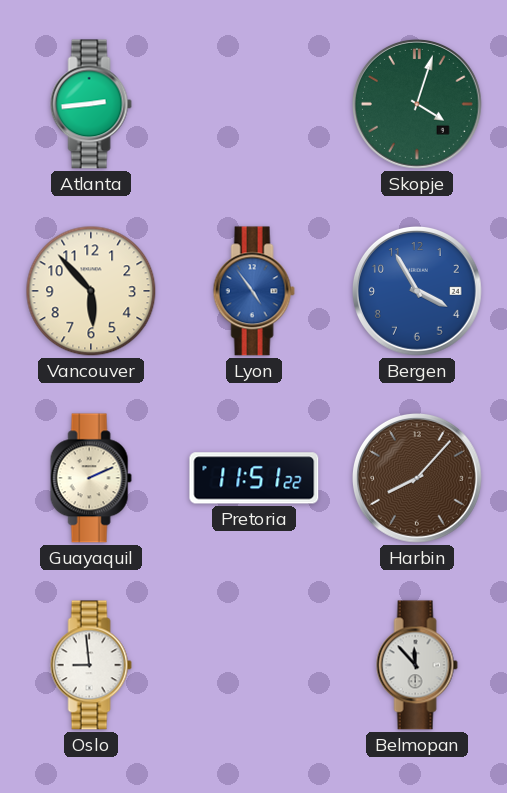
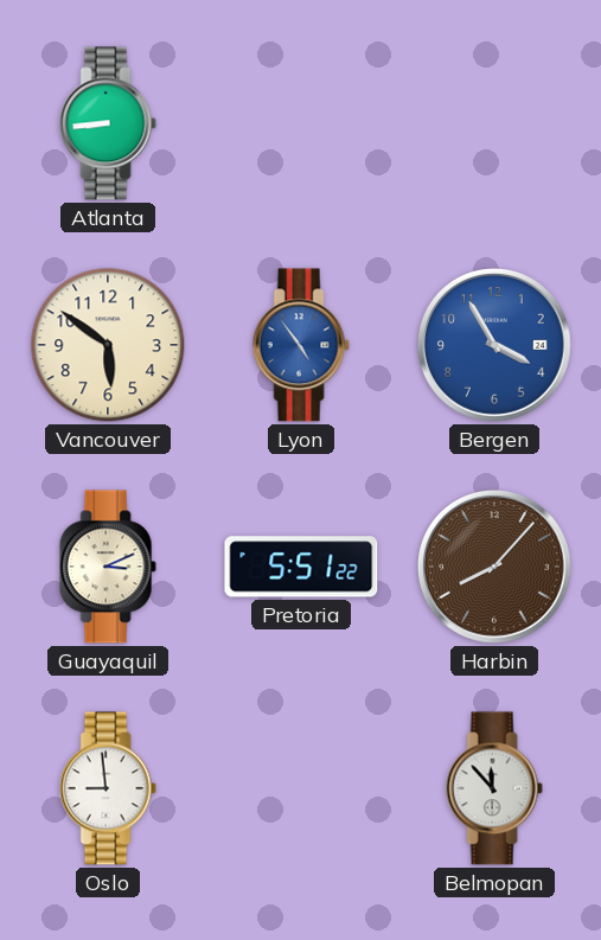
Atlanta: 2:44 -> 8:44
Skopje: 4:03 -> none
Vancouver: 5:53 -> 5:51
Guayaquil: 2:11 -> 3:11
Pretoria: 11:51 -> 5:51
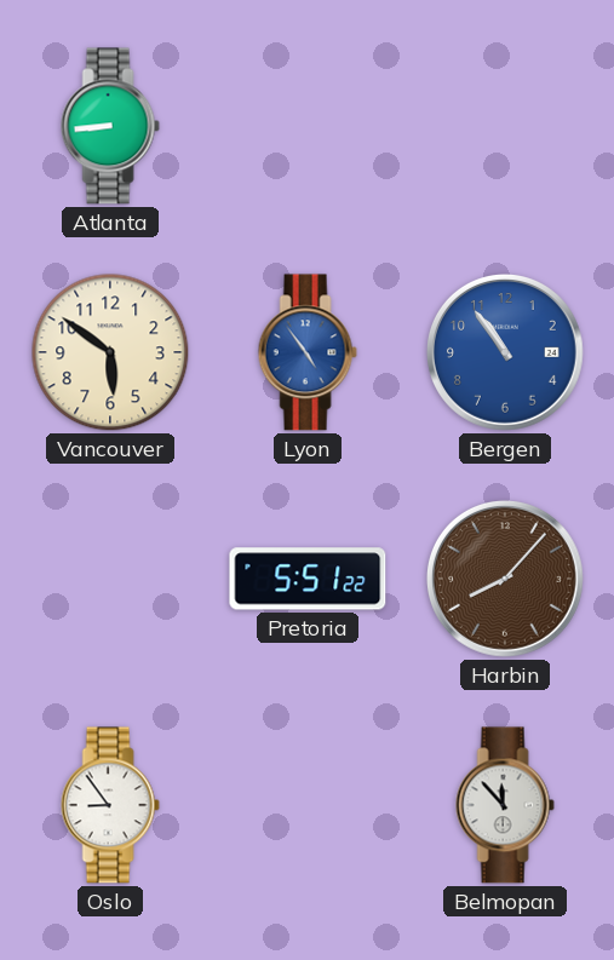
Bergen: 3:55 -> 10:54
Guayaquil: 3:11 -> none
Oslo: 8:59 -> 8:54
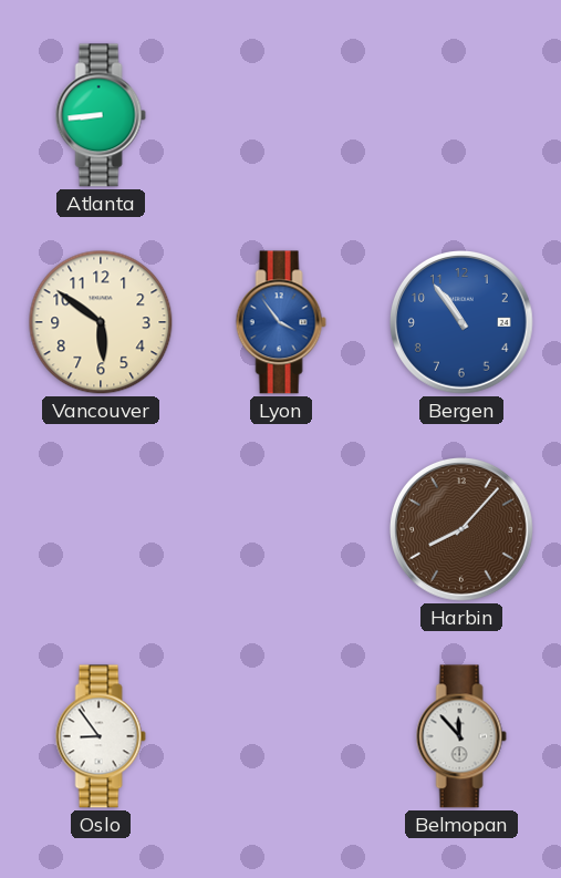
Lyon: 4:54 -> 3:54
Pretoria: 5:51 -> none
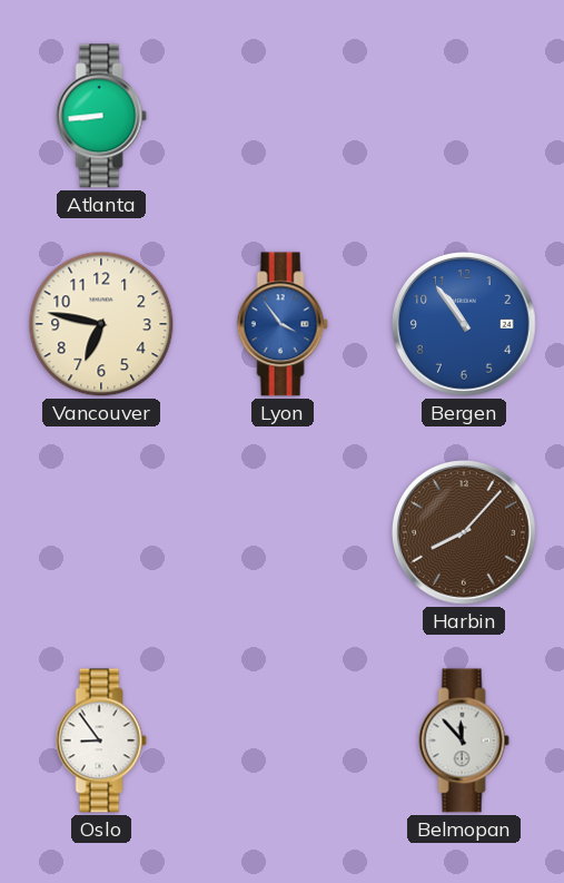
Vancouver: 5:51 -> 6:47
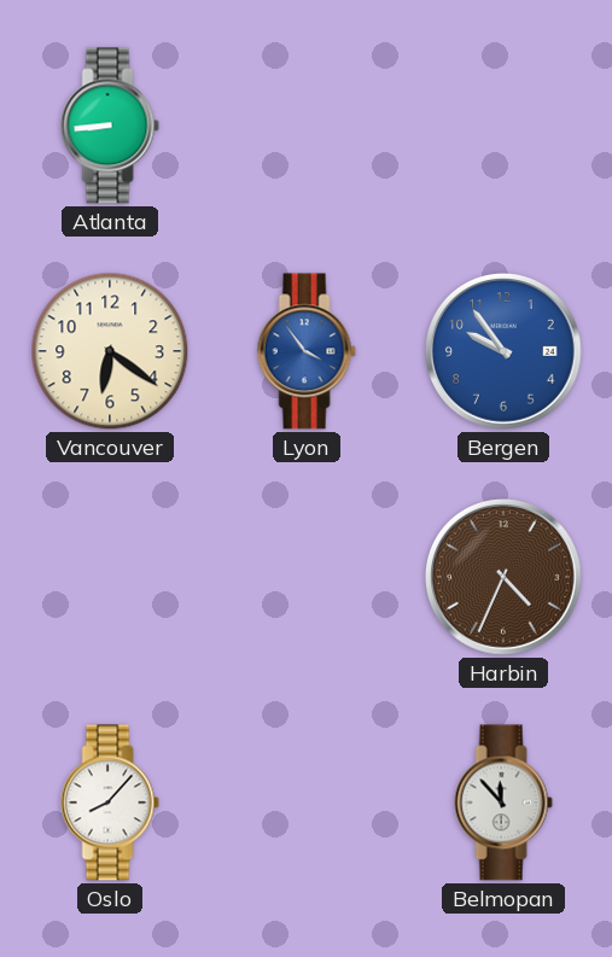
Vancouver: 6:47 -> 6:21
Bergen: 10:54 -> 9:54
Harbin: 8:07 -> 4:34
Oslo: 8:54 -> 8:07
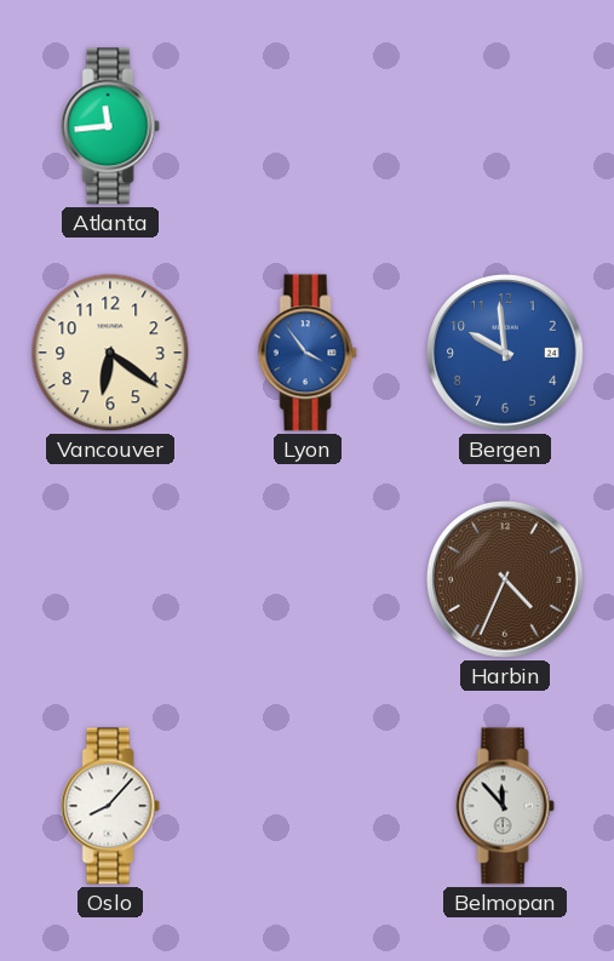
Atlanta: 8:44 -> 11:44
Bergen: 9:54 -> 9:59
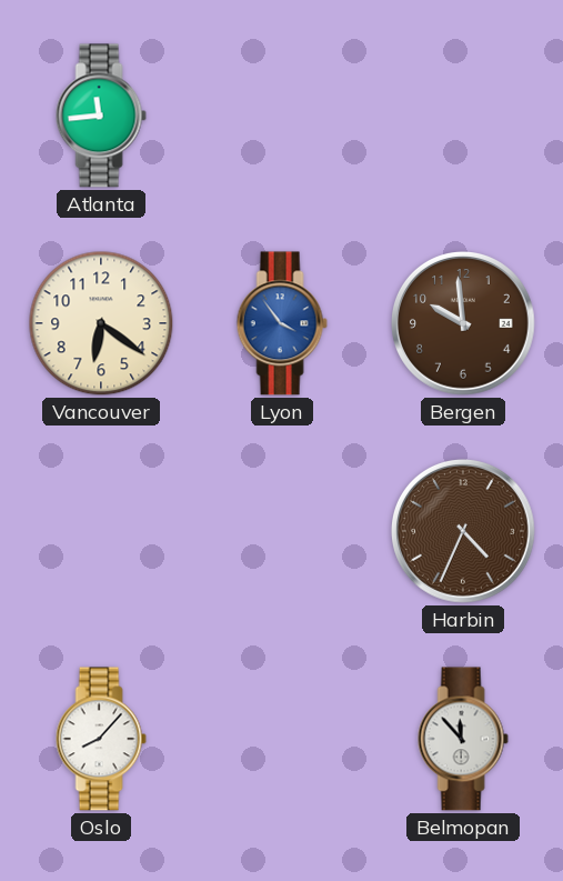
Bergen dial: blue -> brown
